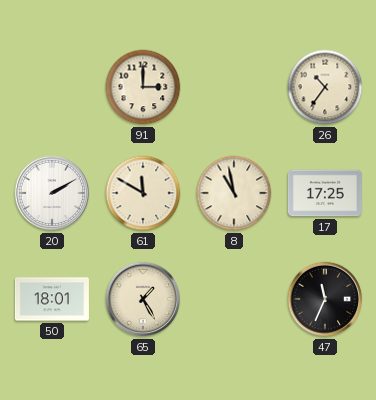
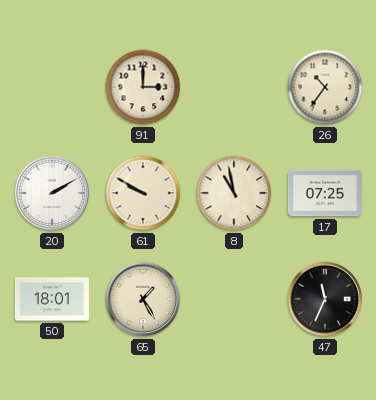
61: 11:50 -> 9:50
17: 17:25 -> 07:25
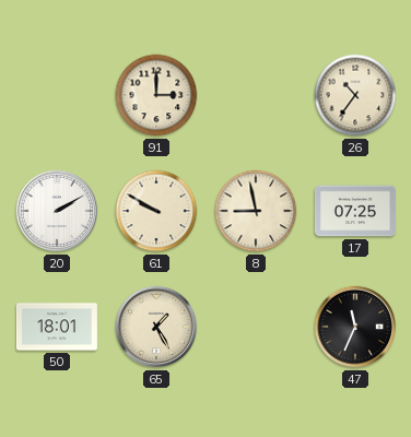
8: 10:58 -> 8:58
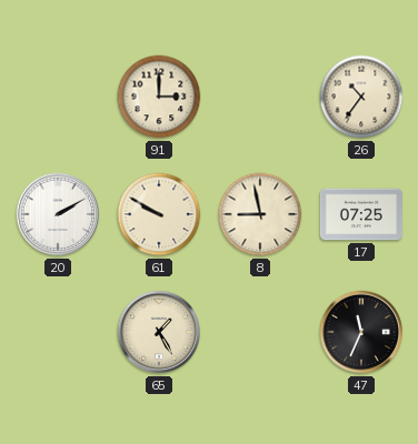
50: 18:01 -> none
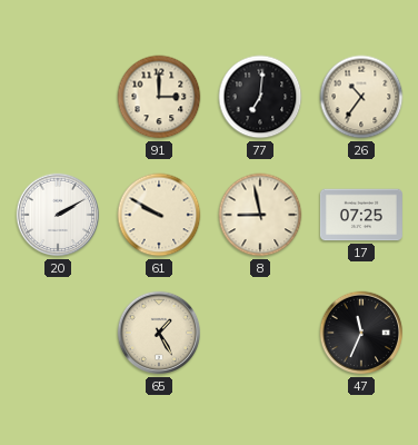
77: none -> 7:01
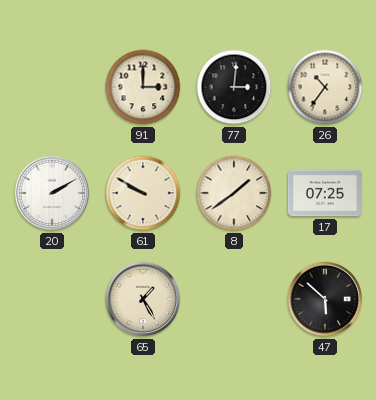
77: 7:01 -> 3:01
8: 8:58 -> 1:39
47: 11:34 -> 5:52
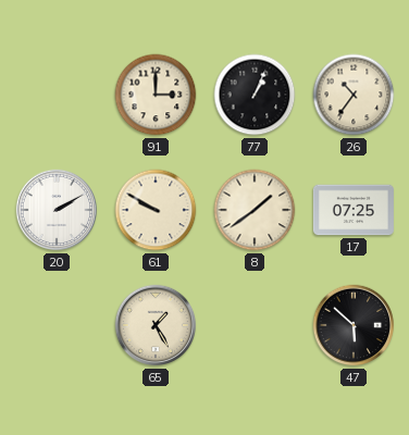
77: 3:01 -> 1:04
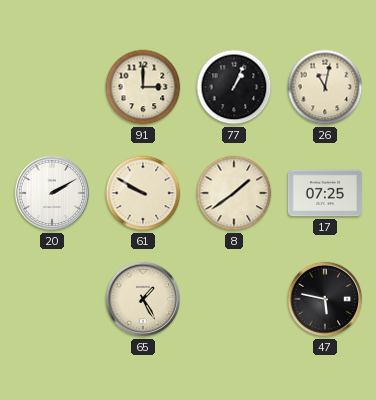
26: 10:36 -> 11:02
47: 5:52 -> 5:47
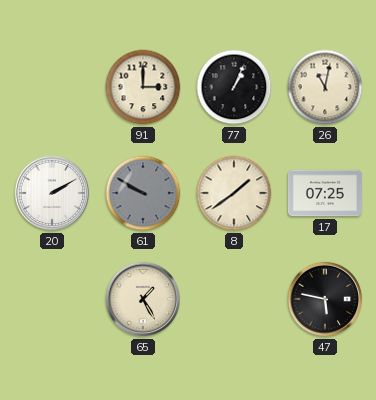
61 dial: cream -> grey
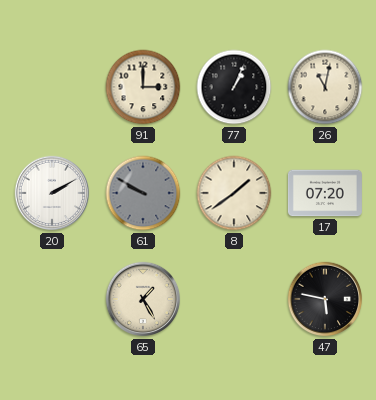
17: 07:25 -> 07:20
